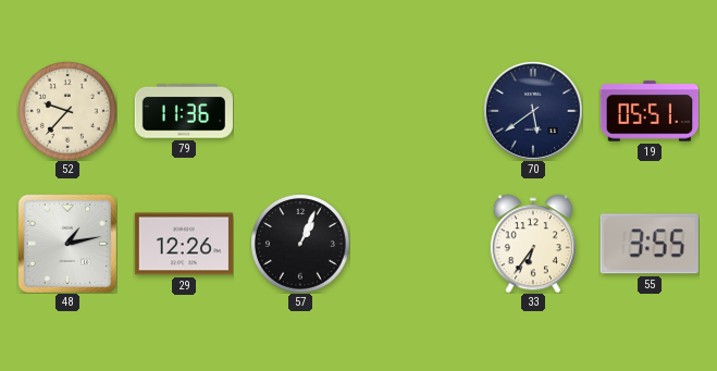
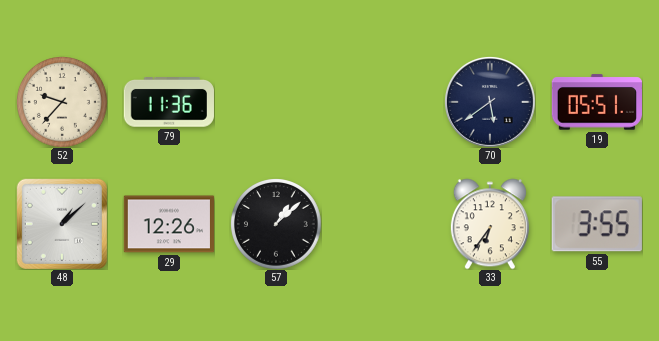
48: 1:13 -> 1:08
57: 1:04 -> 1:08
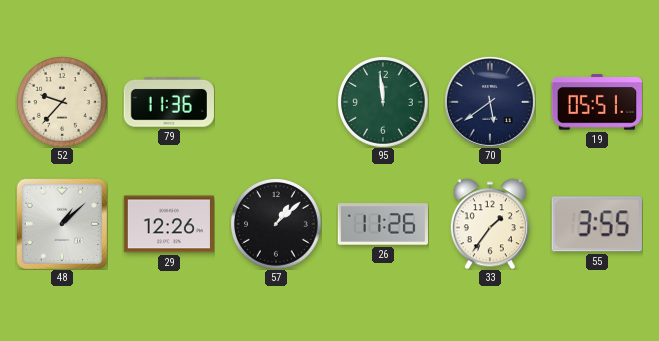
95: none -> 11:59
26: none -> 11:26
33: 6:36 -> 1:36
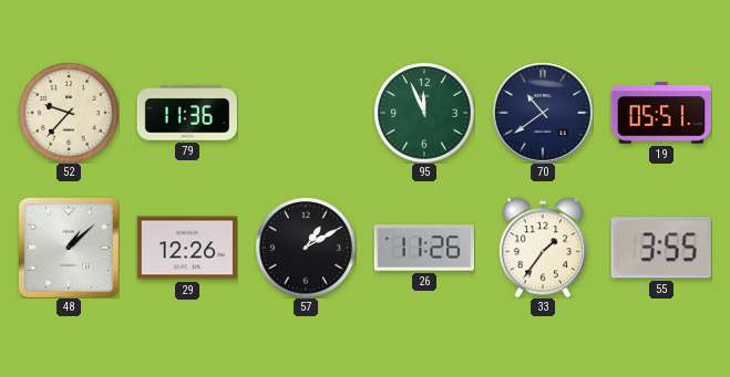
95: 11:59 -> 11:56
70: 5:39 -> 10:39
57: 1:08 -> 1:10
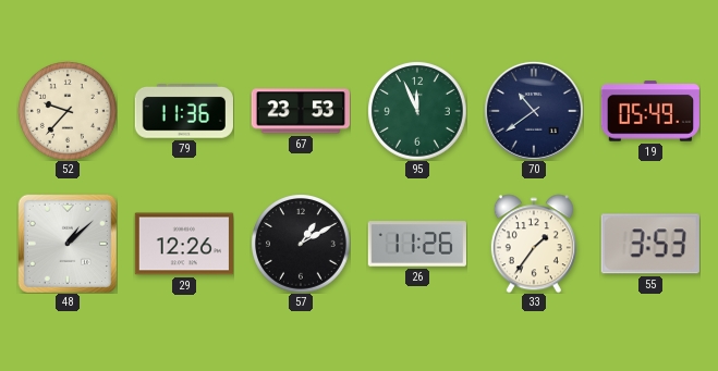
67: none -> 23:53
19: 05:51 -> 05:49
55: 3:55 -> 3:53
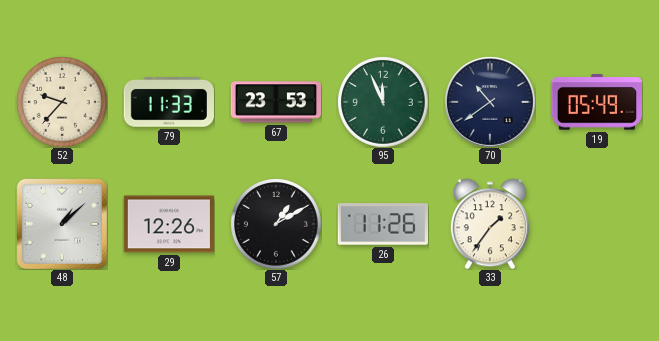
79: 11:36 -> 11:33
55: 3:53 -> none
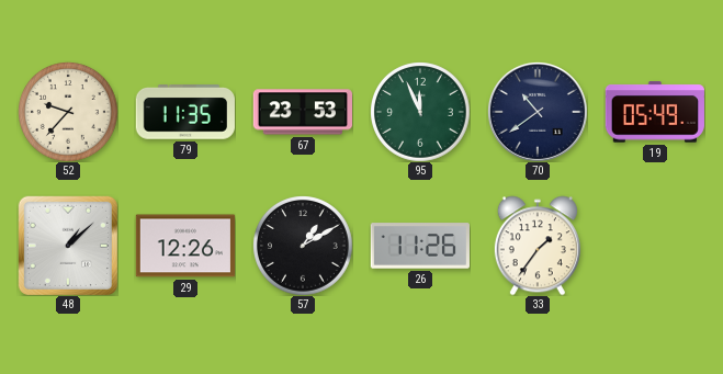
79: 11:33 -> 11:35
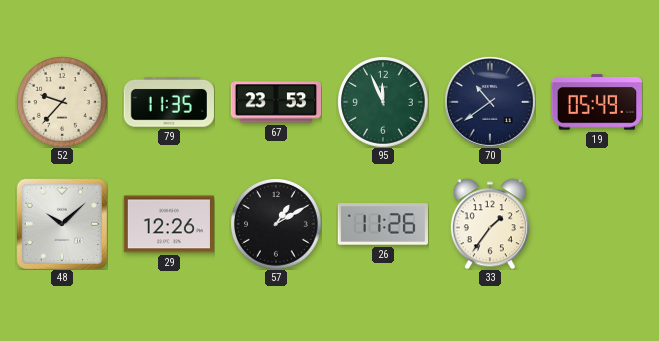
48: 1:08 -> 10:08
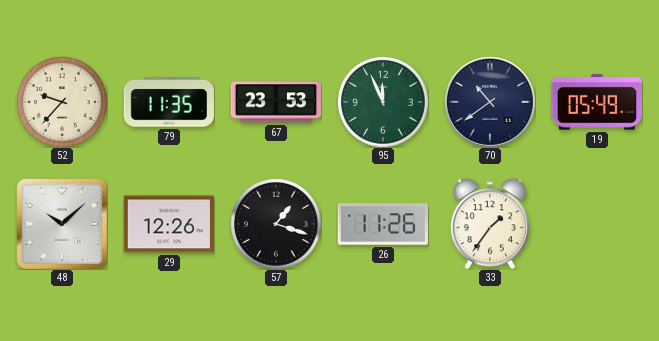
57: 1:10 -> 1:18
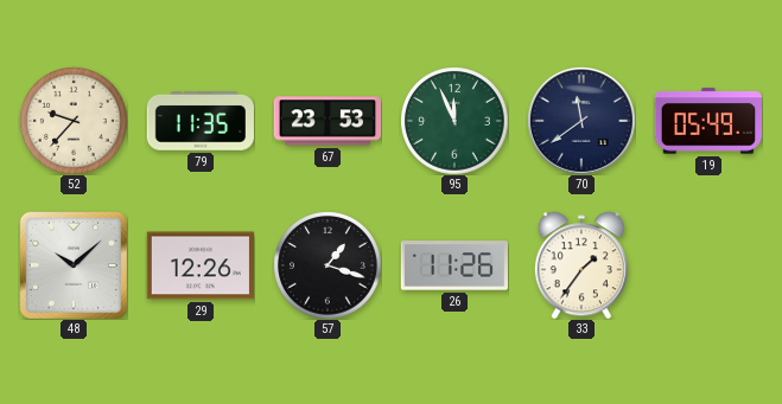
70: 10:39 -> 11:39
